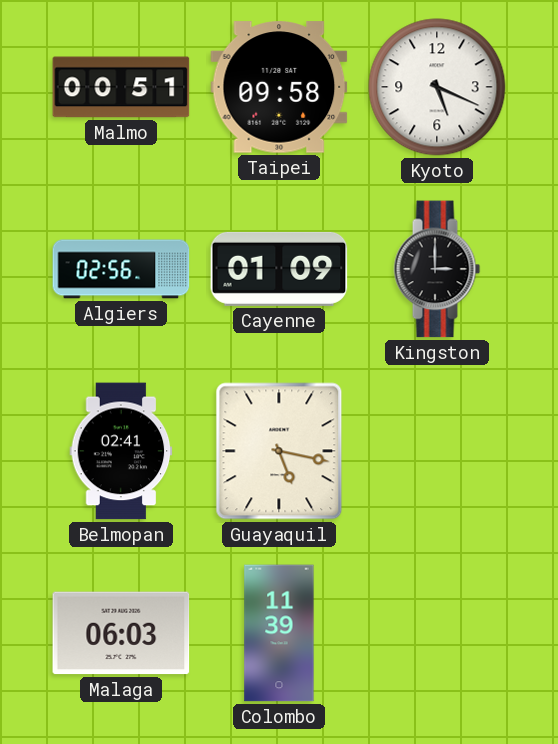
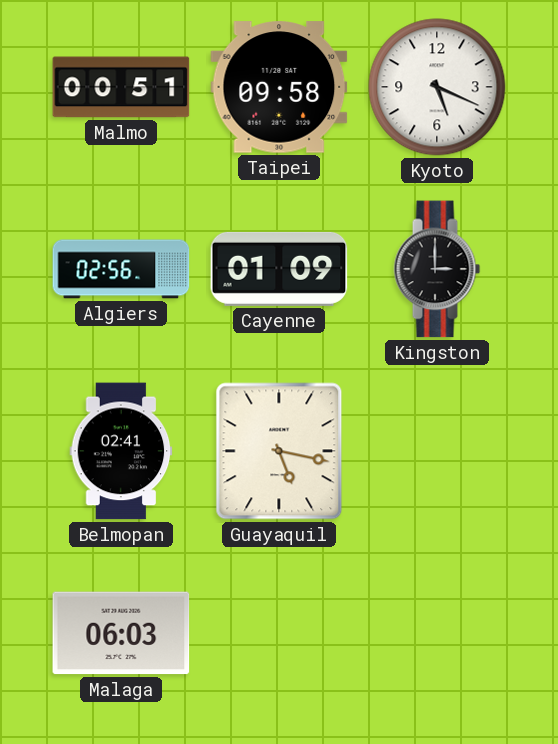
Colombo: 11:39 -> none
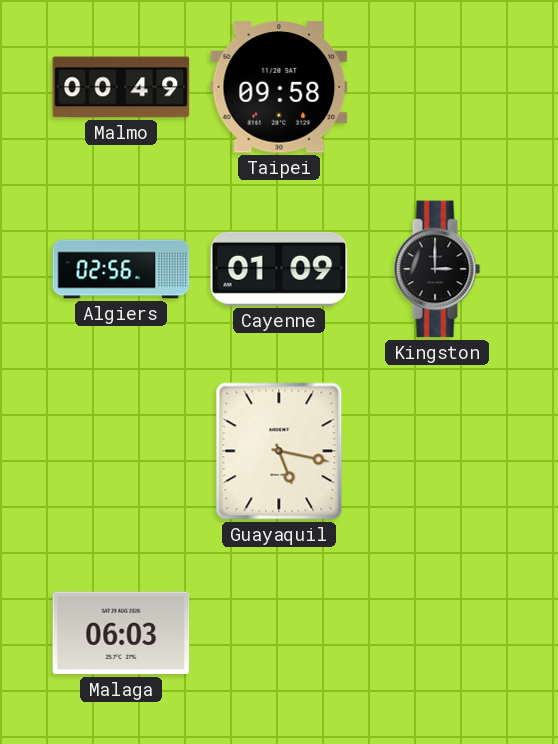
Malmo: 00:51 -> 00:49
Kyoto: 5:19 -> none
Belmopan: 02:41 -> none
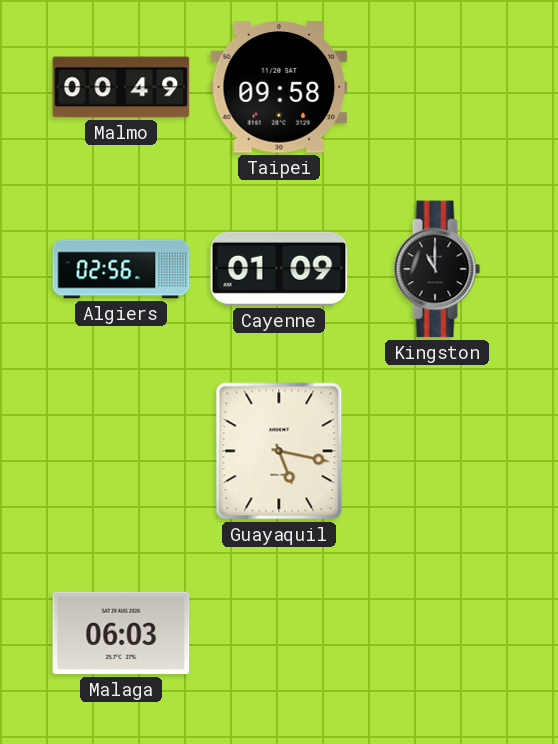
Kingston: 3:00 -> 11:00
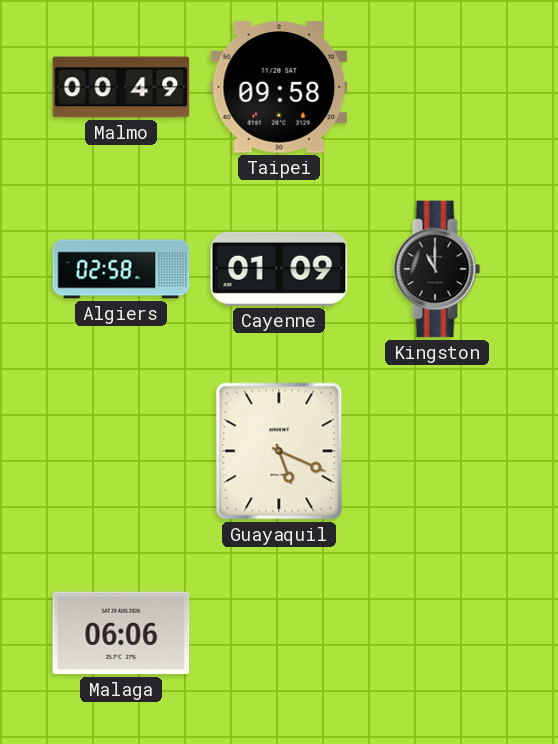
Algiers: 02:56 -> 02:58
Guayaquil: 5:17 -> 5:19
Malaga: 06:03 -> 06:06
